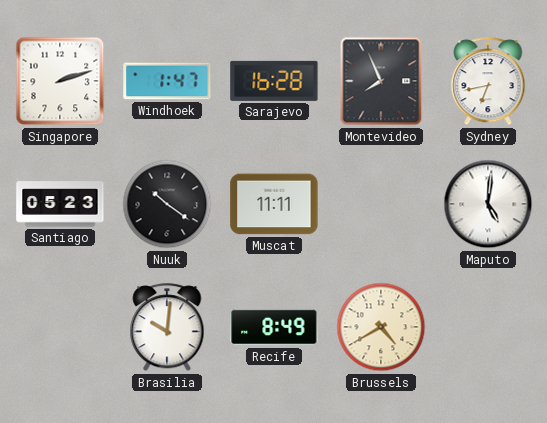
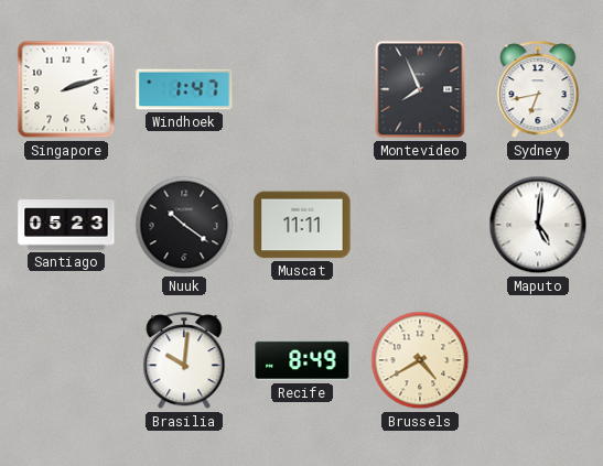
Sarajevo: 16:28 -> none
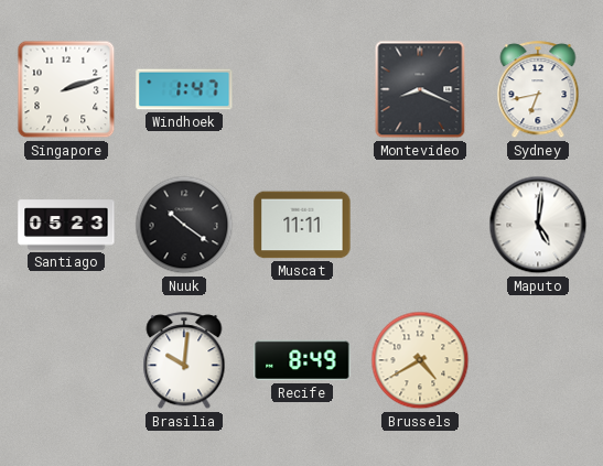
Montevideo: 7:56 -> 8:19
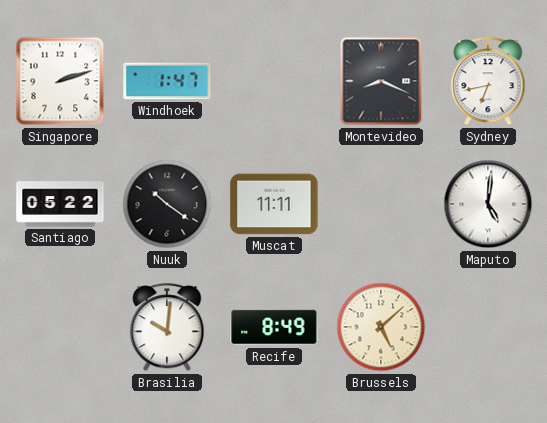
Santiago: 05:23 -> 05:22
Brussels: 4:40 -> 5:08
